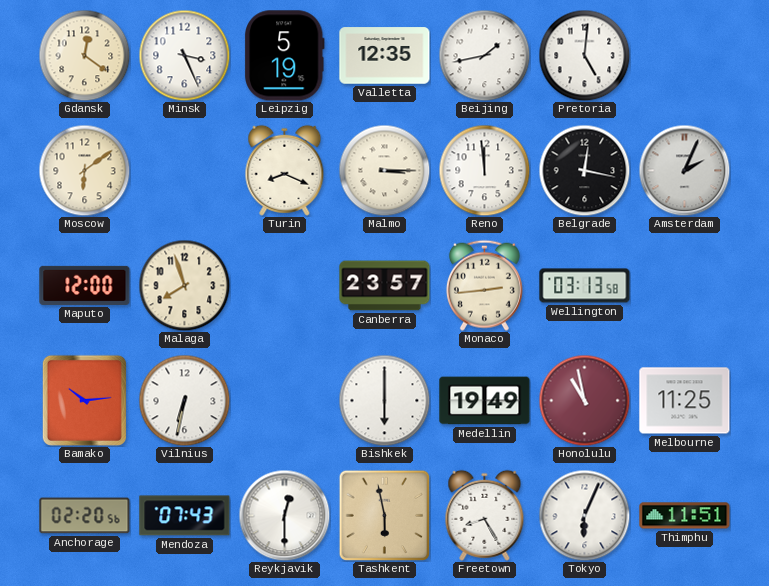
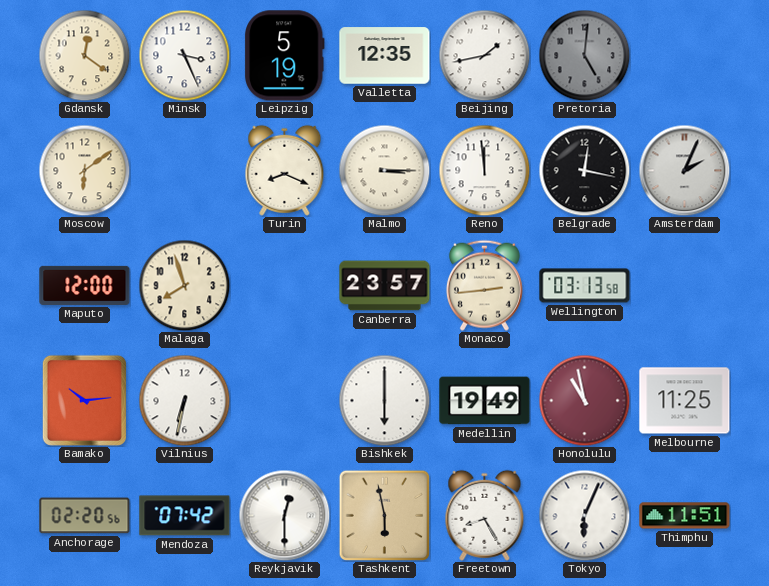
Pretoria dial: white -> grey
Mendoza: 07:43 -> 07:42
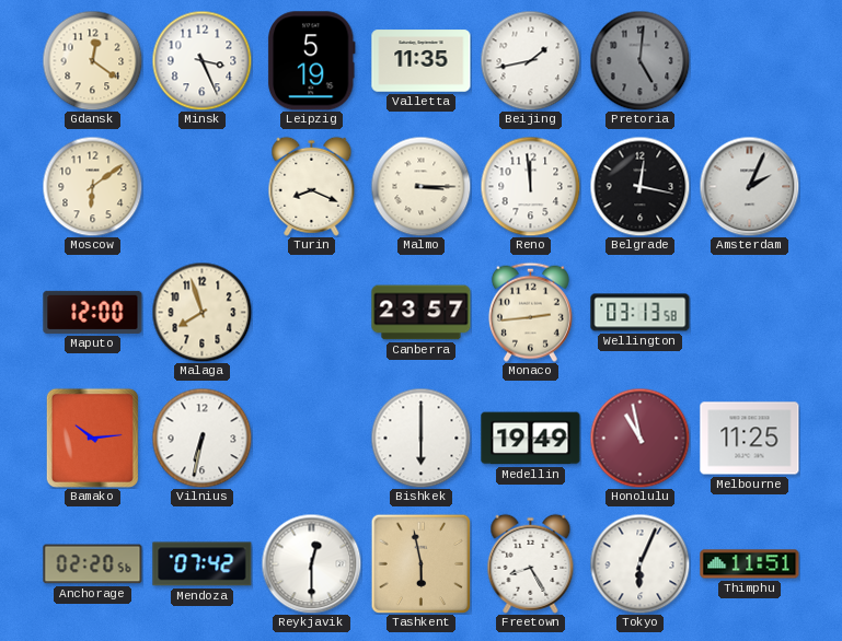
Valletta: 12:35 -> 11:35
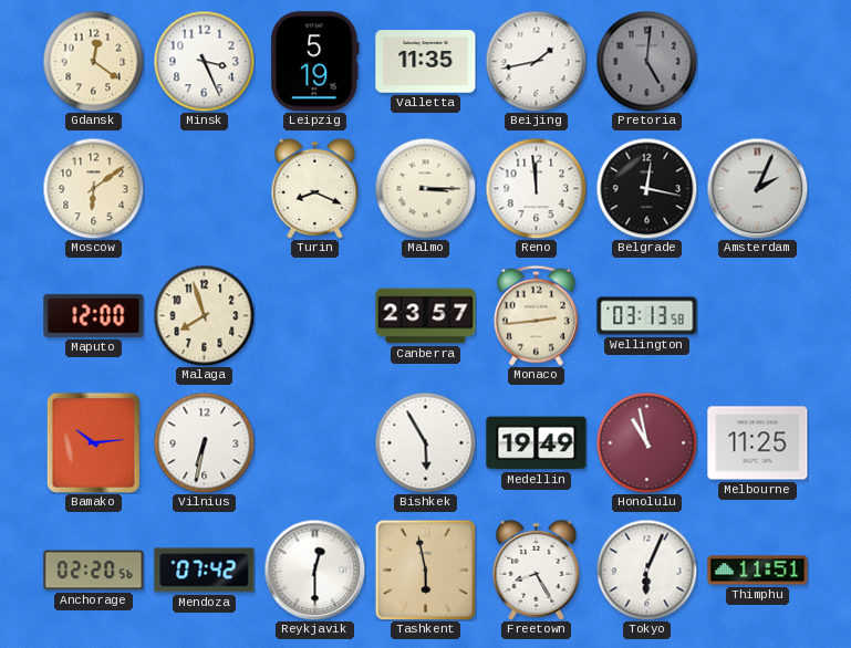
Bishkek: 6:00 -> 5:55
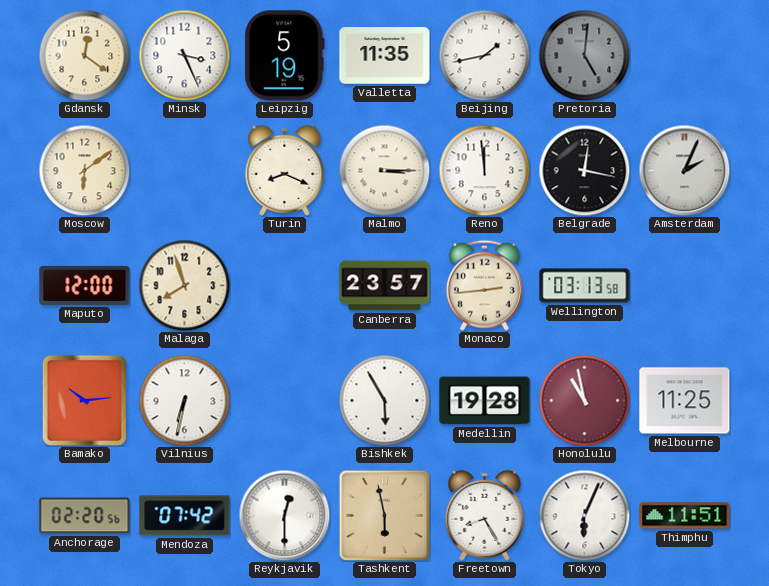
Medellin: 19:49 -> 19:28
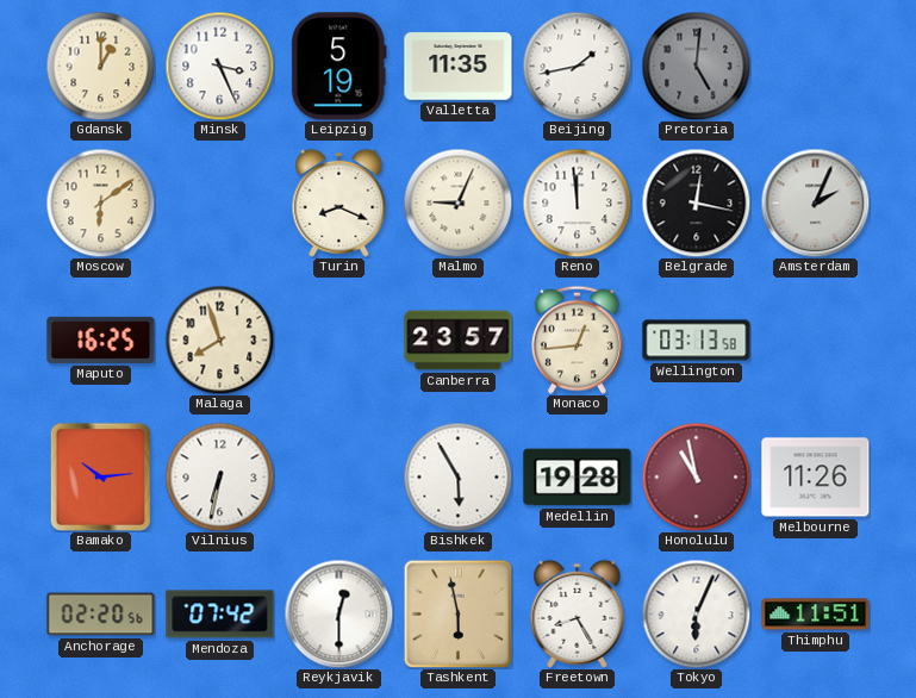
Gdansk: 12:21 -> 1:00
Malmo: 3:15 -> 9:04
Maputo: 12:00 -> 16:25
Monaco: 2:44 -> 12:44
Melbourne: 11:25 -> 11:26
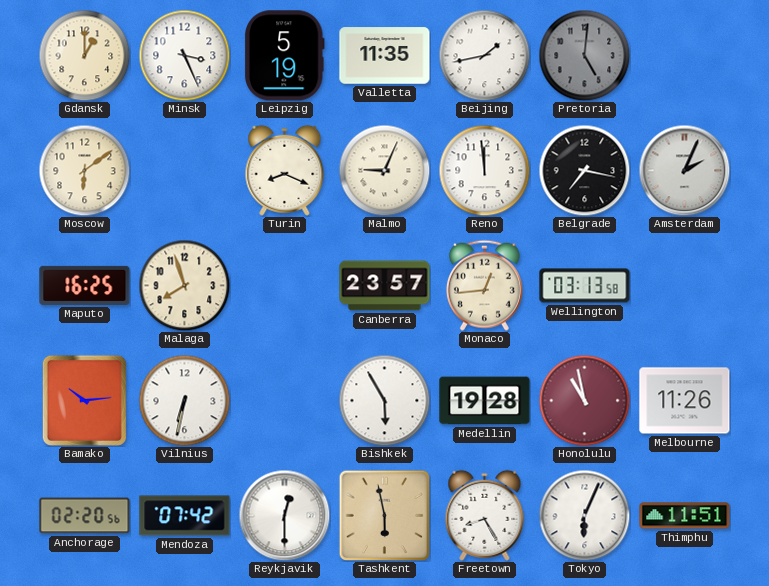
Belgrade: 12:17 -> 7:17
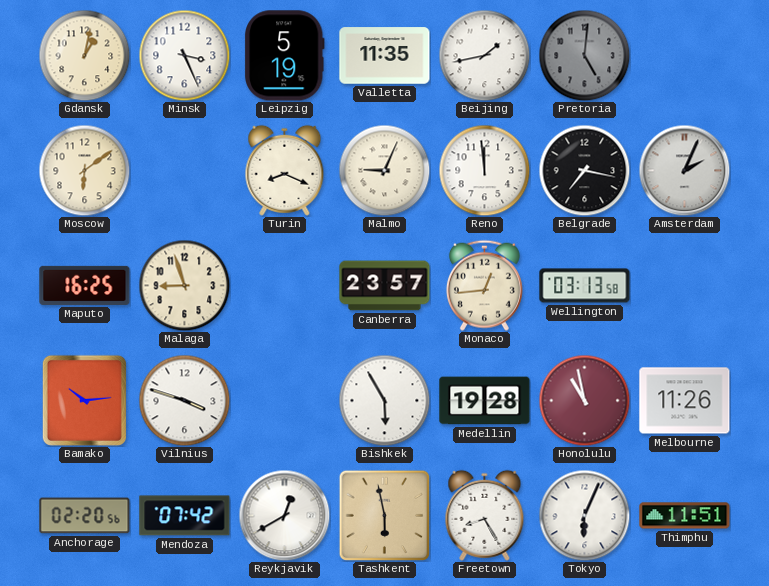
Gdansk: 1:00 -> 1:02
Malaga: 7:57 -> 8:57
Vilnius: 6:32 -> 3:48
Reykjavik: 12:30 -> 12:40
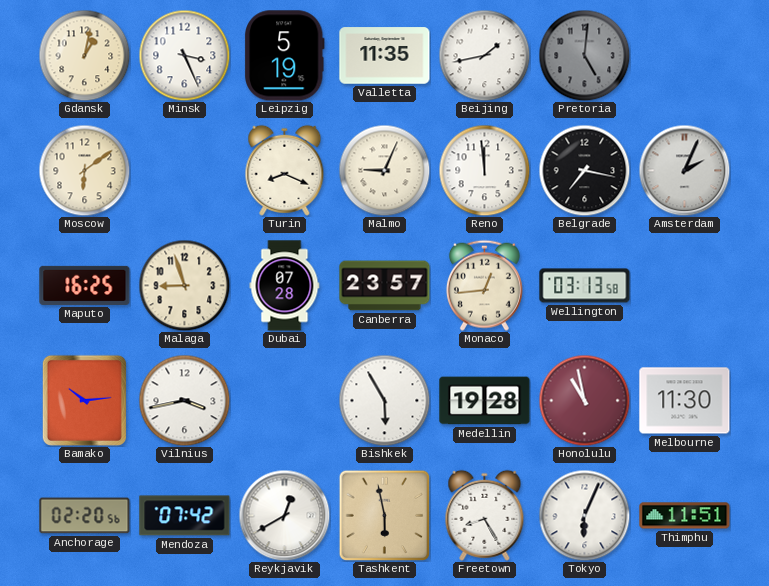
Dubai: none -> 07:28
Vilnius: 3:48 -> 3:43
Melbourne: 11:26 -> 11:30
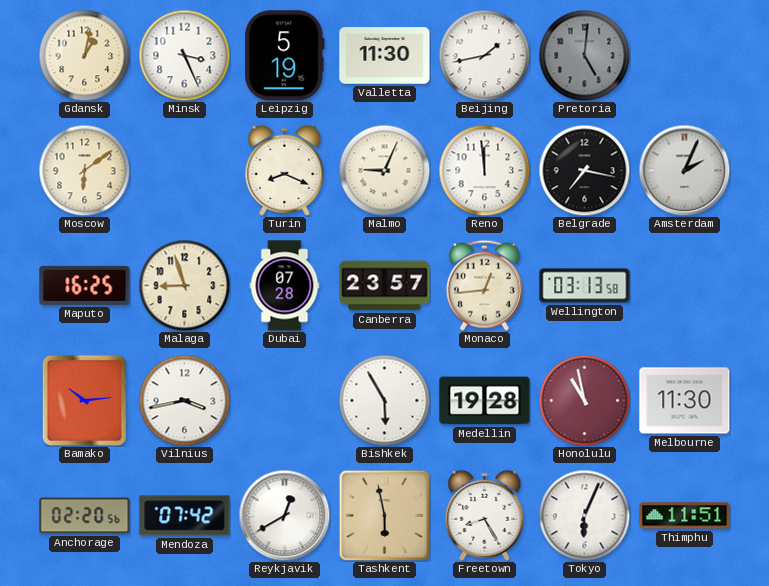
Valletta: 11:35 -> 11:30
